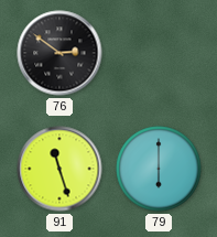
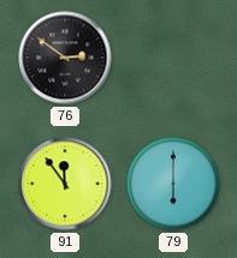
91: 11:27 -> 11:54
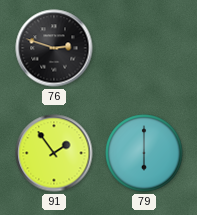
76: 2:51 -> 2:48
91: 11:54 -> 1:54
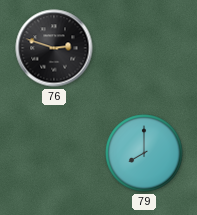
91: 1:54 -> none
79: 6:00 -> 8:00
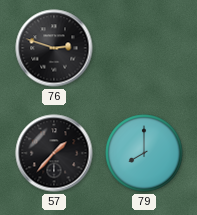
57: none -> 1:37
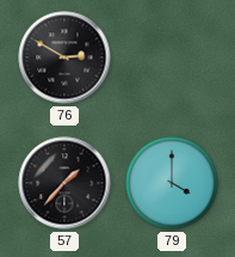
76: 2:48 -> 2:50
79: 8:00 -> 4:00
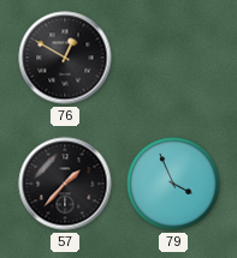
76: 2:50 -> 12:50
79: 4:00 -> 3:56
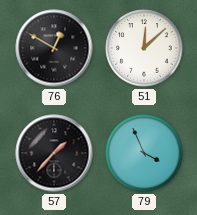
51: none -> 12:08
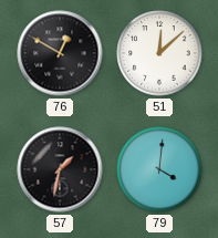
57: 1:37 -> 1:32
79: 3:56 -> 4:01
